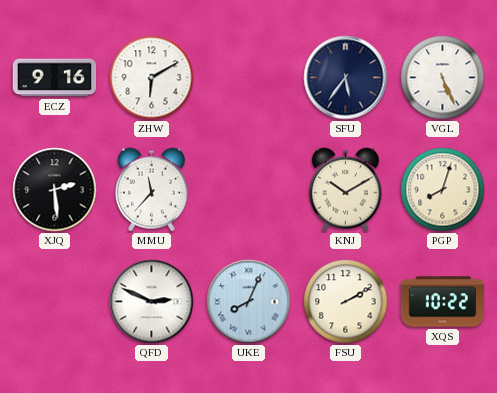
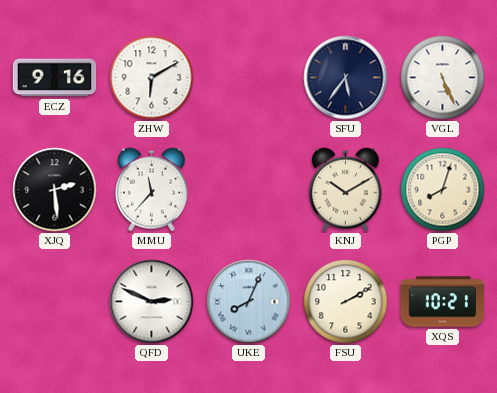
XQS: 10:22 -> 10:21
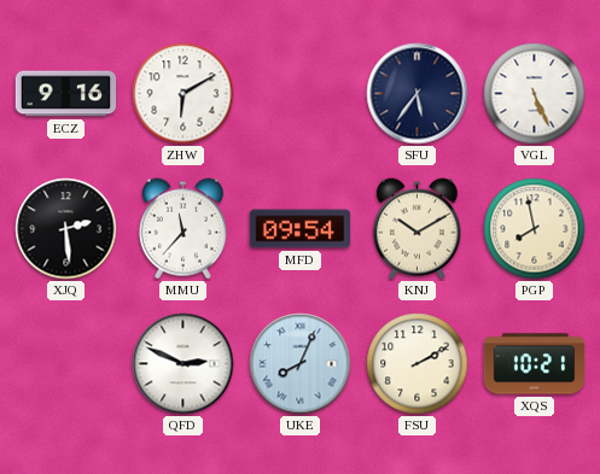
MFD: none -> 09:54
PGP: 8:03 -> 7:58
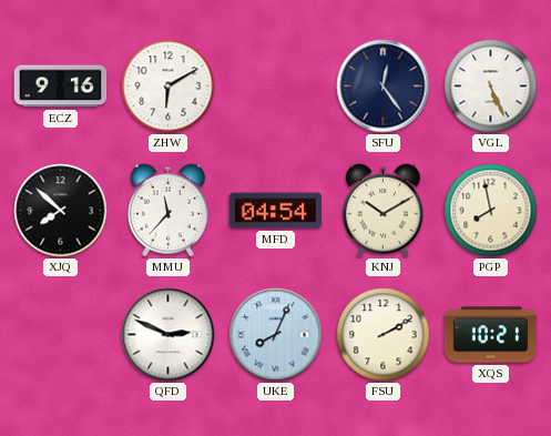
SFU: 5:36 -> 12:24
XJQ: 2:29 -> 7:52
MFD: 09:54 -> 04:54
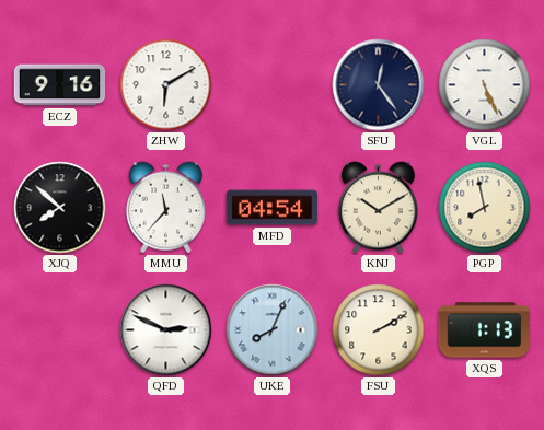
XQS: 10:21 -> 1:13
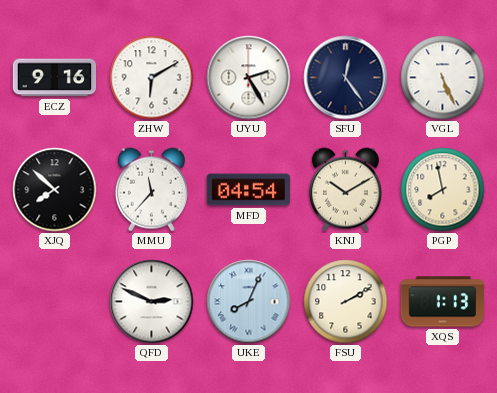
UYU: none -> 2:25
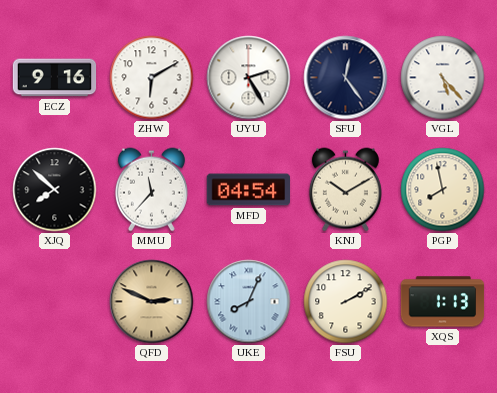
VGL: 5:26 -> 5:23
QFD dial: white -> champagne
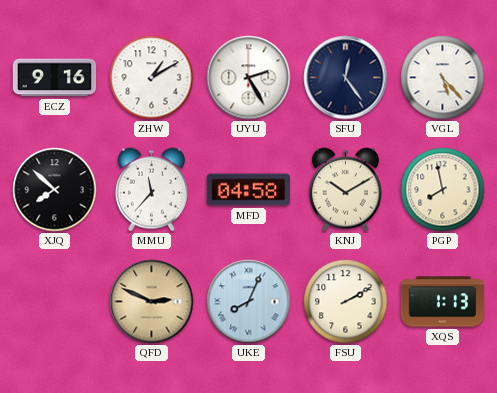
ZHW: 6:10 -> 1:10
MFD: 04:54 -> 04:58
